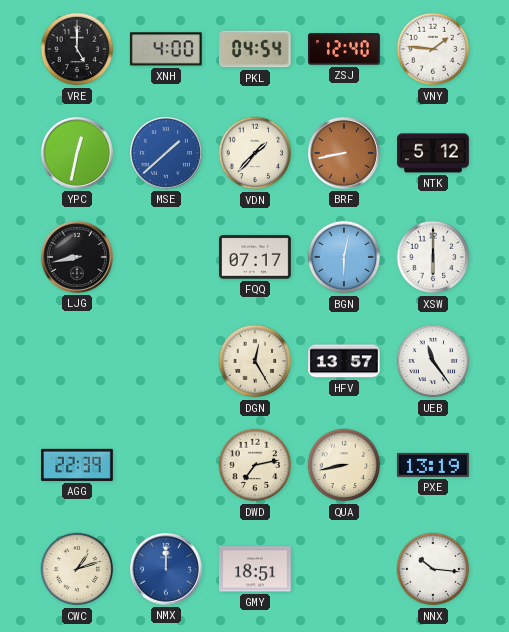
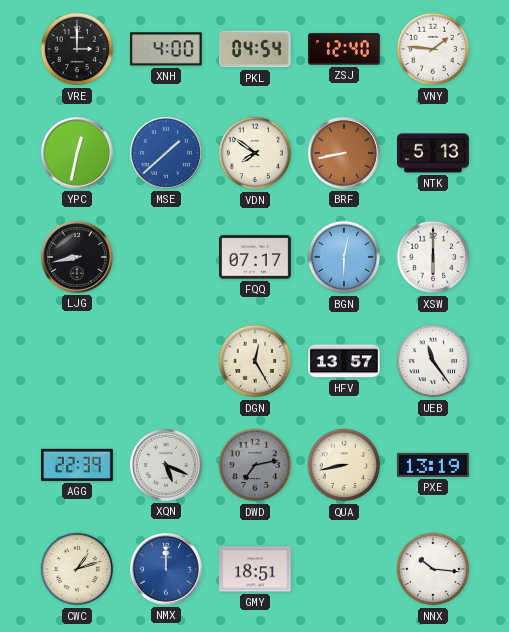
VRE: 5:00 -> 3:00
VDN: 1:37 -> 7:51
NTK: 5:12 -> 5:13
XQN: none -> 5:19
DWD dial: cream -> grey
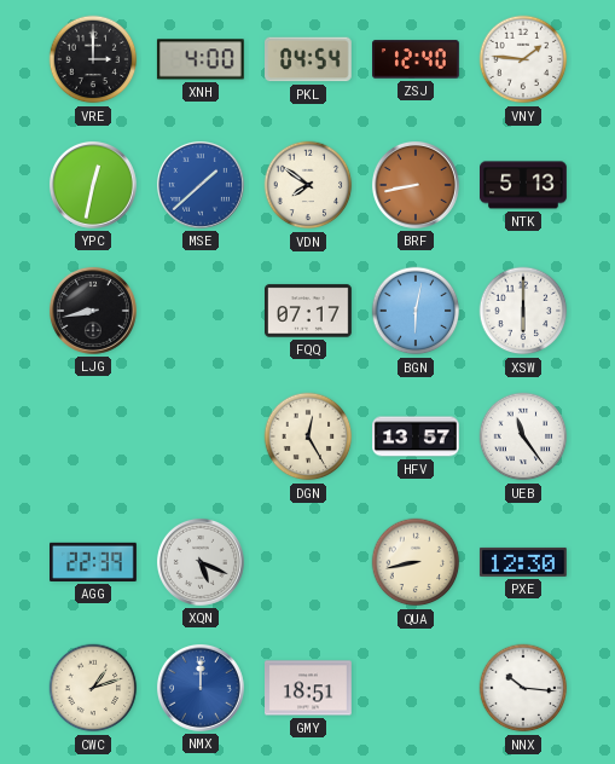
DWD: 7:13 -> none
PXE: 13:19 -> 12:30
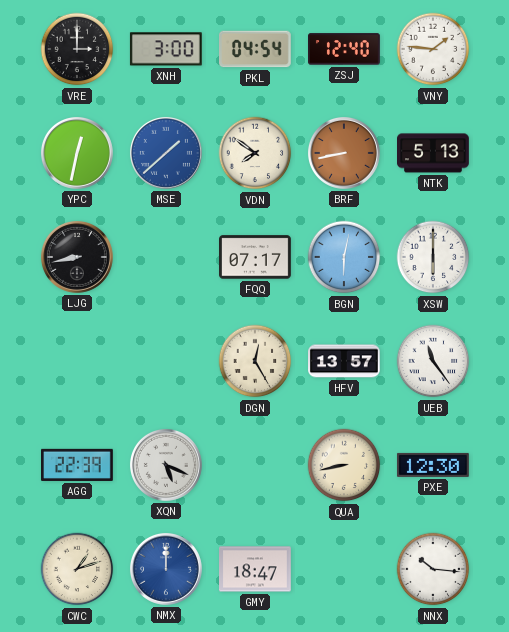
XNH: 4:00 -> 3:00
GMY: 18:51 -> 18:47
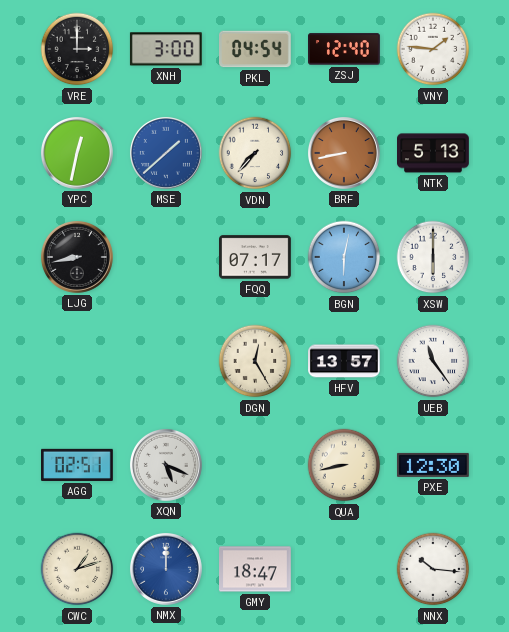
VDN: 7:51 -> 7:37
AGG: 22:39 -> 02:51
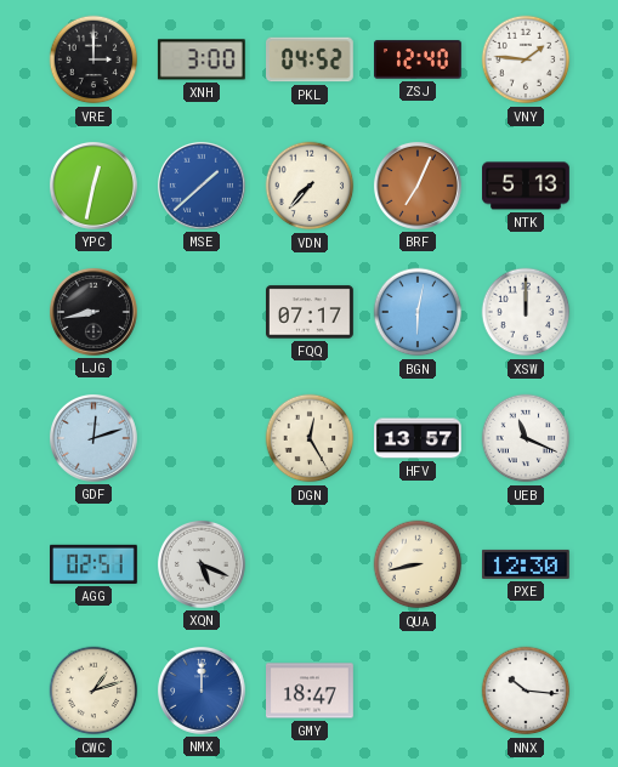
PKL: 04:54 -> 04:52
BRF: 8:43 -> 7:04
XSW: 6:00 -> 12:00
GDF: none -> 12:12
UEB: 11:24 -> 11:19
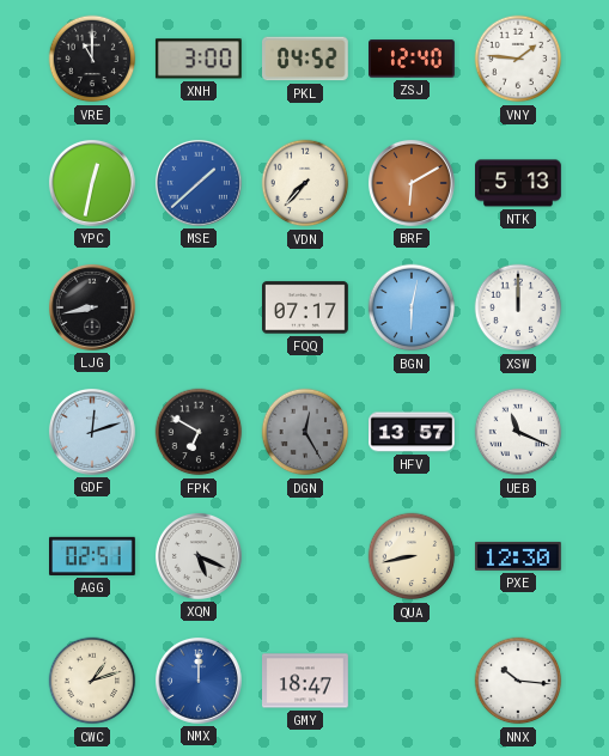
VRE: 3:00 -> 11:00
BRF: 7:04 -> 6:10
FPK: none -> 6:50
DGN dial: cream -> grey
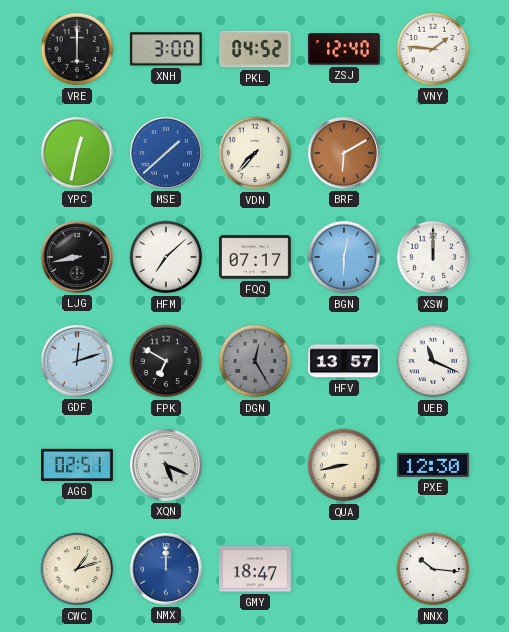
VRE: 11:00 -> 6:00
NTK: 5:13 -> none
HFM: none -> 7:08
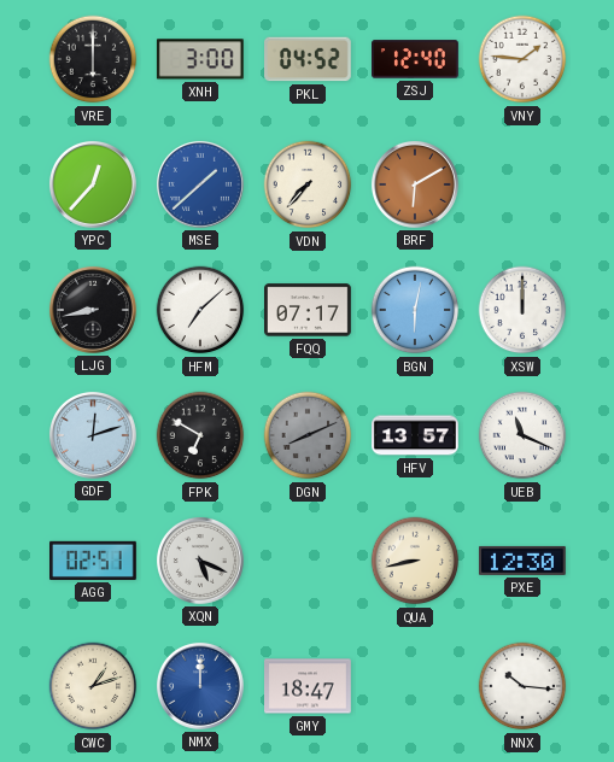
YPC: 12:32 -> 12:37
DGN: 12:25 -> 8:11
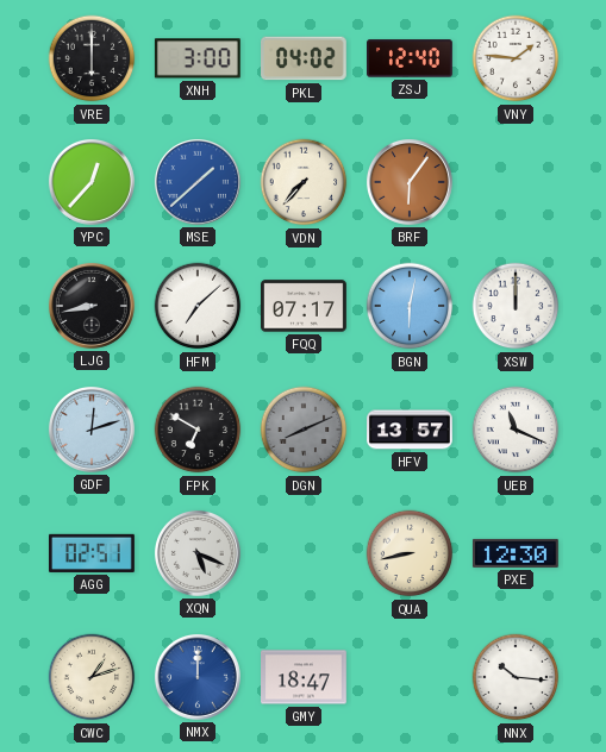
PKL: 04:52 -> 04:02
BRF: 6:10 -> 6:06
